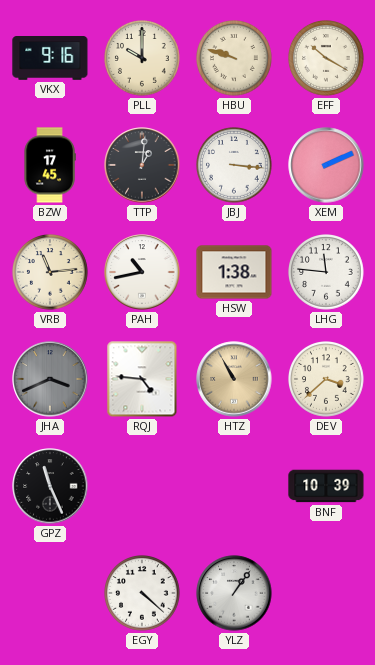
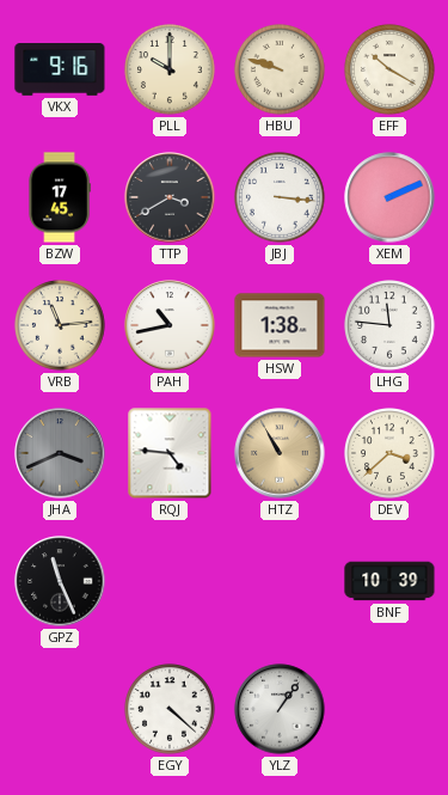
TTP: 1:01 -> 3:40
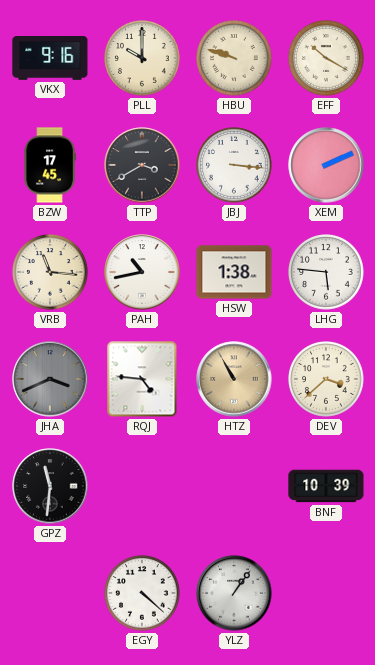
VRB: 11:14 -> 11:16
LHG: 11:46 -> 5:46
GPZ: 11:26 -> 11:31
